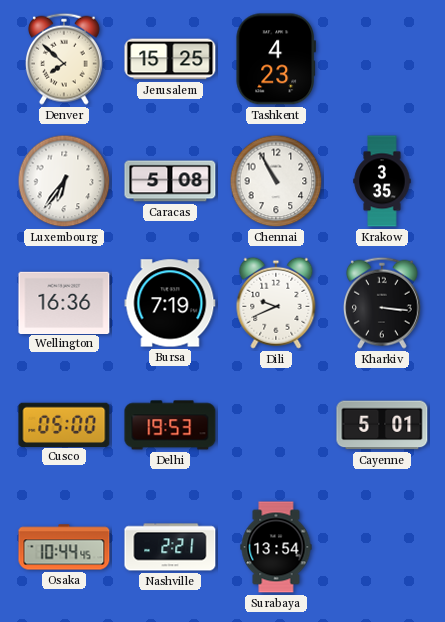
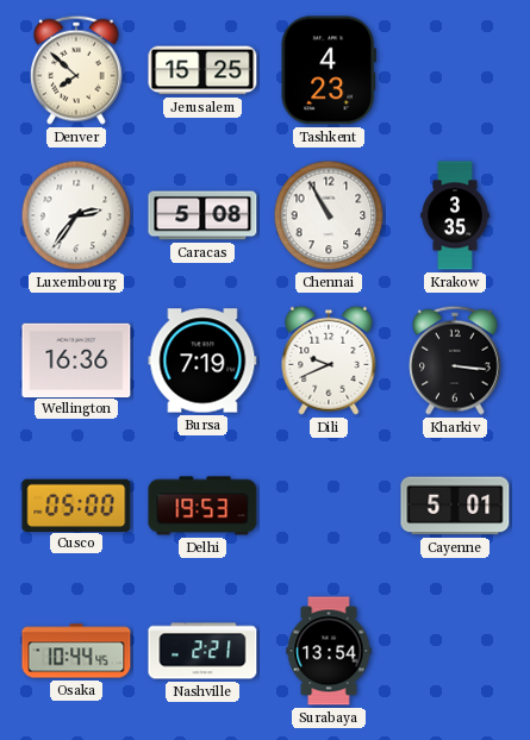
Luxembourg: 6:36 -> 2:36
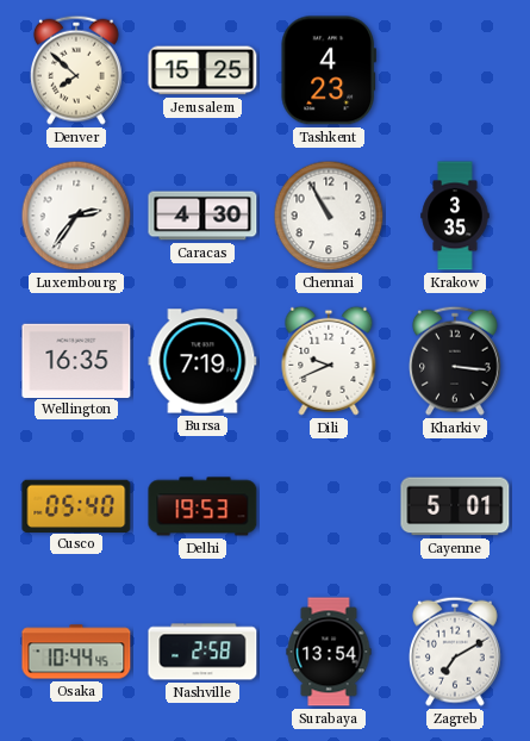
Caracas: 5:08 -> 4:30
Wellington: 16:36 -> 16:35
Cusco: 05:00 -> 05:40
Nashville: 2:21 -> 2:58
Zagreb: none -> 7:10
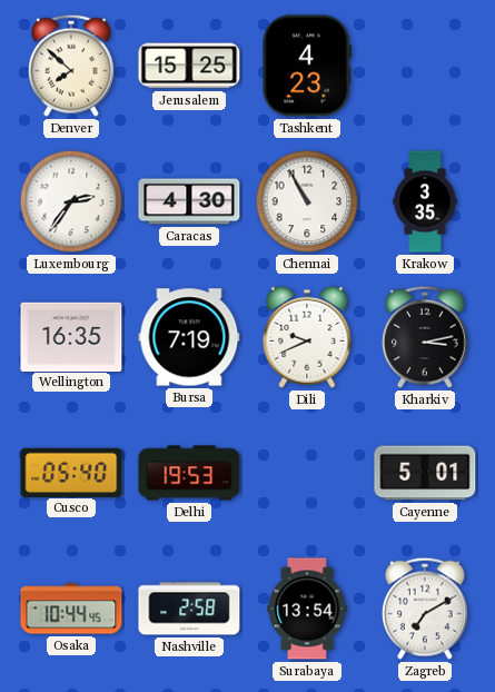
Kharkiv: 3:16 -> 3:13
